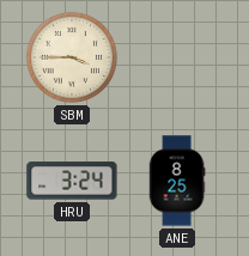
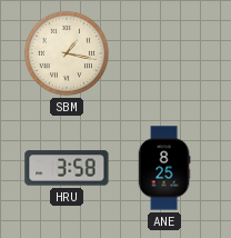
SBM: 3:45 -> 1:17
HRU: 3:24 -> 3:58
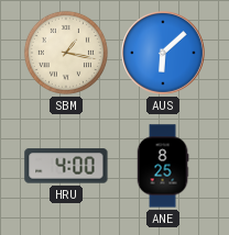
AUS: none -> 6:08
HRU: 3:58 -> 4:00
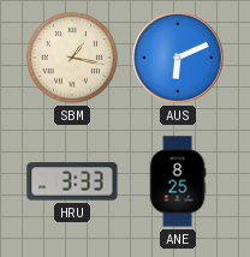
AUS: 6:08 -> 6:11
HRU: 4:00 -> 3:33
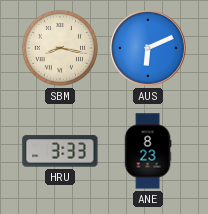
SBM: 1:17 -> 8:17
ANE: 8:25 -> 8:23
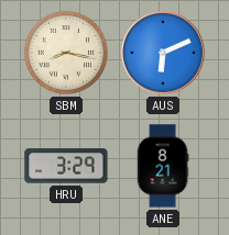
HRU: 3:33 -> 3:29
ANE: 8:23 -> 8:21
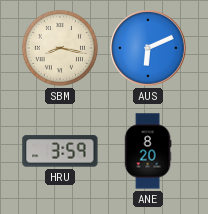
HRU: 3:29 -> 3:59
ANE: 8:21 -> 8:20
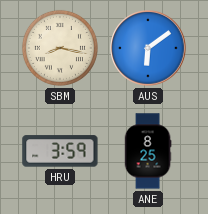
AUS: 6:11 -> 6:09
ANE: 8:20 -> 8:25
